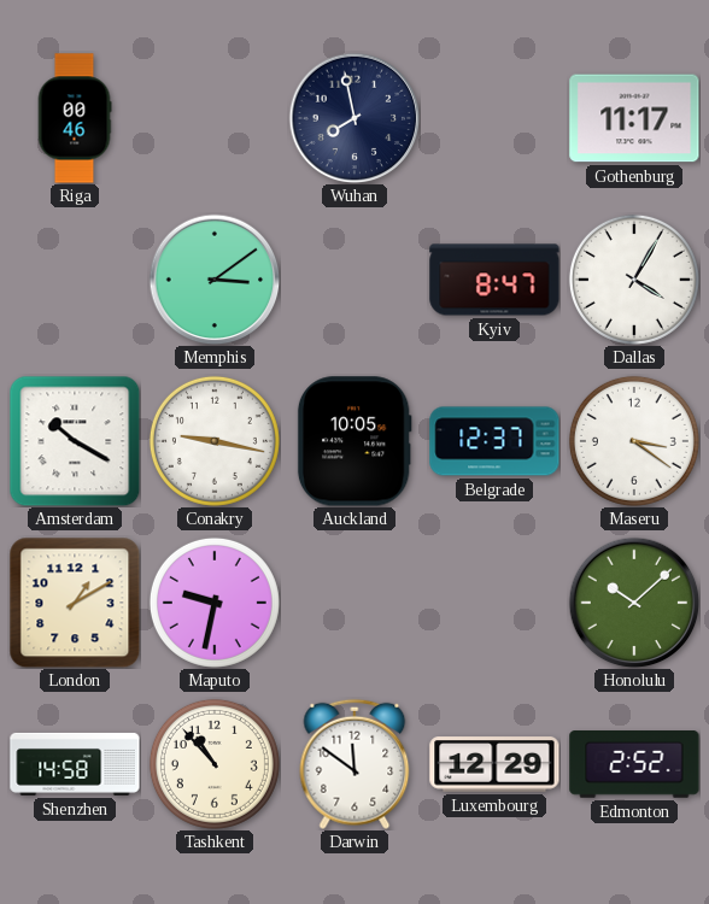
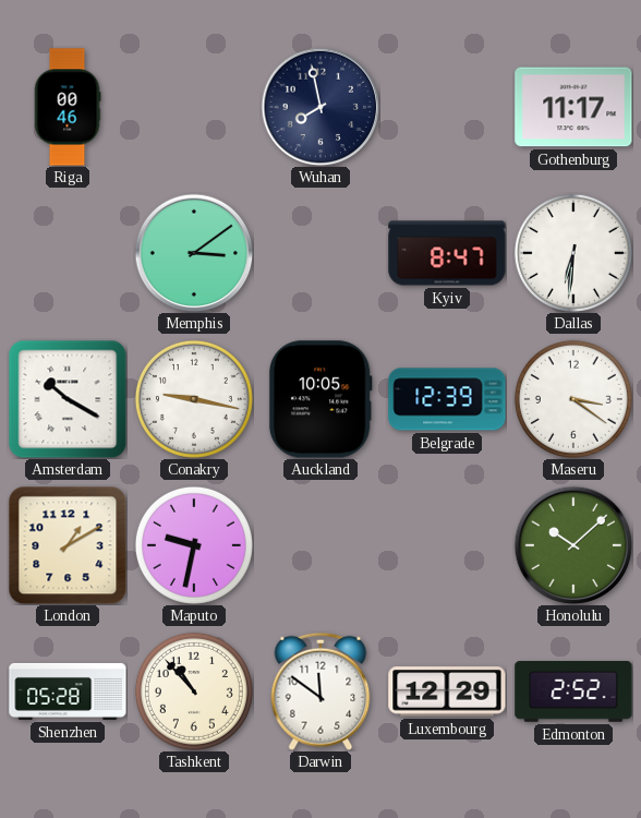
Dallas: 4:05 -> 6:31
Belgrade: 12:37 -> 12:39
Shenzhen: 14:58 -> 05:28
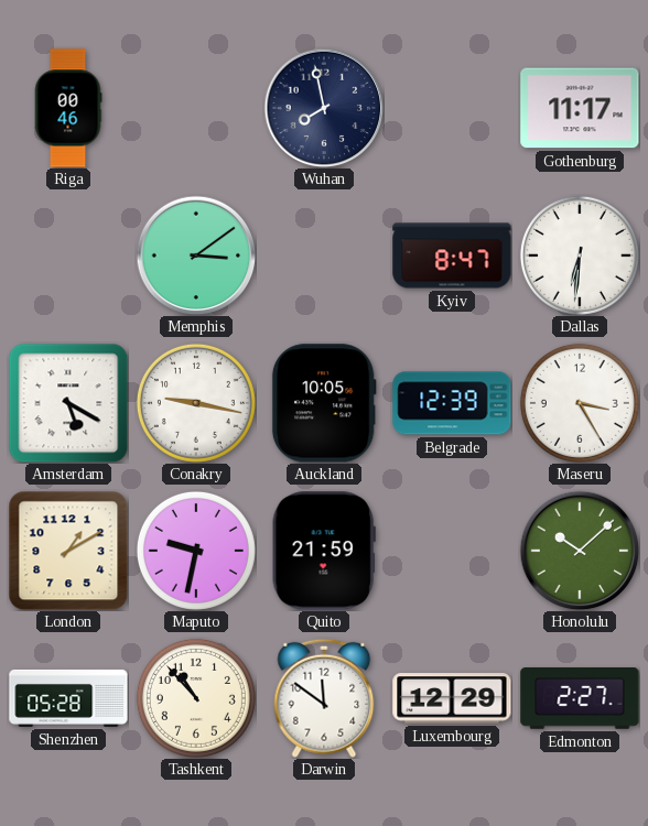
Amsterdam: 10:20 -> 5:20
Maseru: 3:21 -> 3:25
Quito: none -> 21:59
Edmonton: 2:52 -> 2:27
